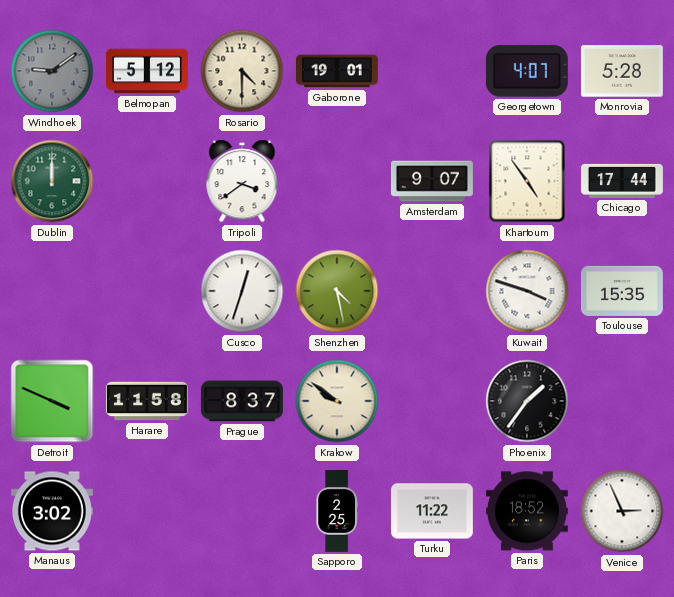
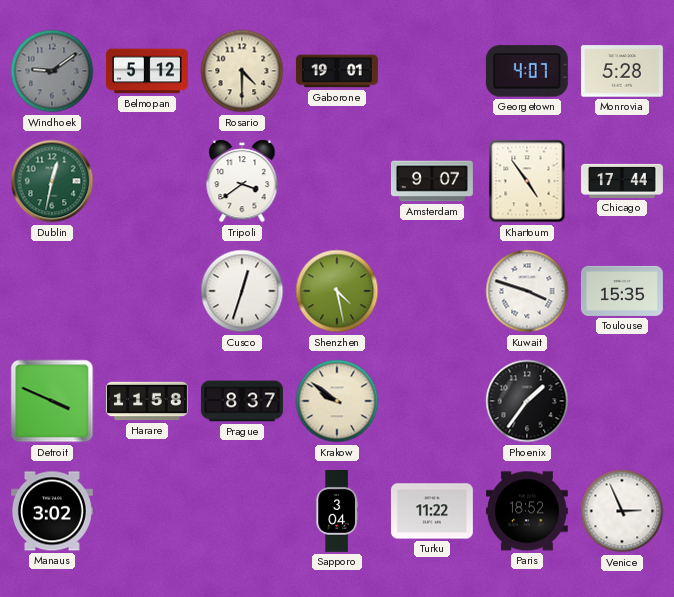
Dublin: 12:00 -> 12:32
Sapporo: 2:25 -> 3:04
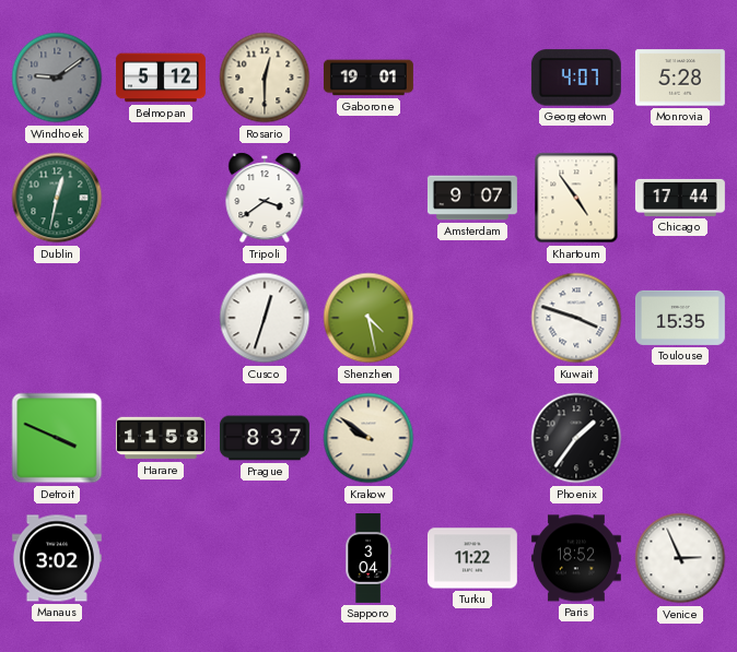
Rosario: 4:30 -> 12:30
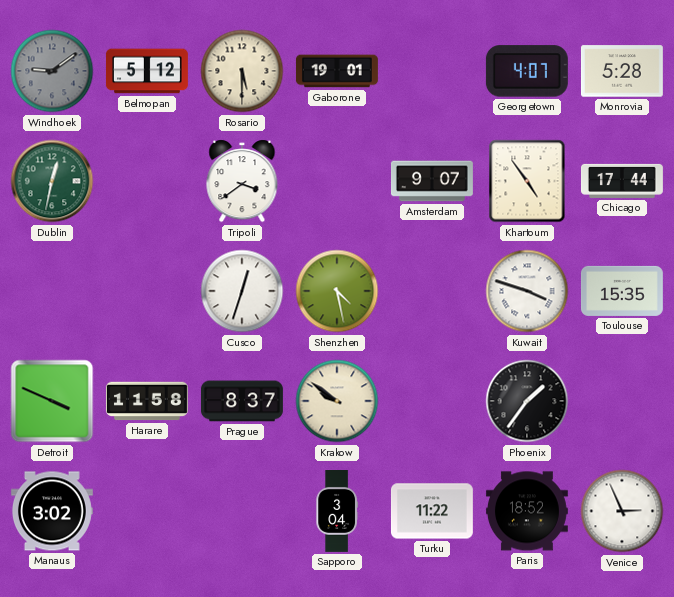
Rosario: 12:30 -> 5:30
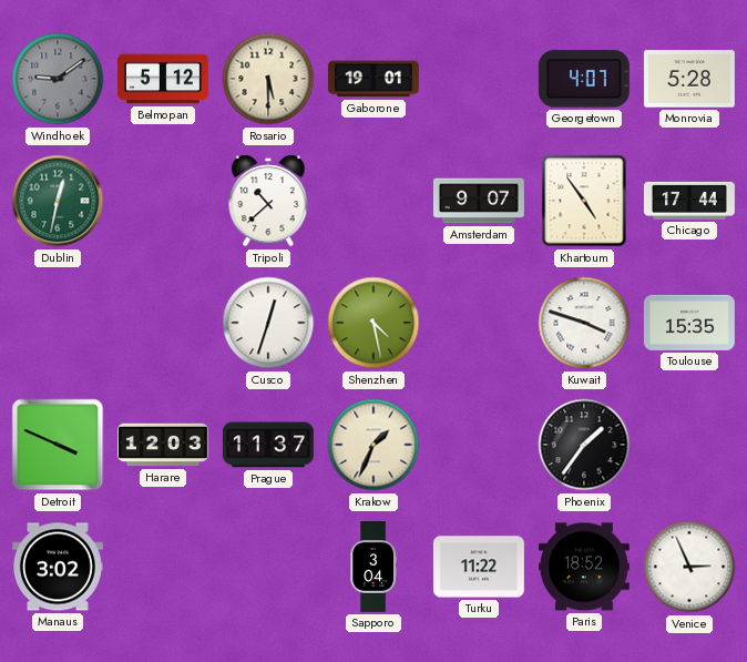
Tripoli: 3:39 -> 10:38
Harare: 11:58 -> 12:03
Prague: 8:37 -> 11:37
Krakow: 9:51 -> 1:34
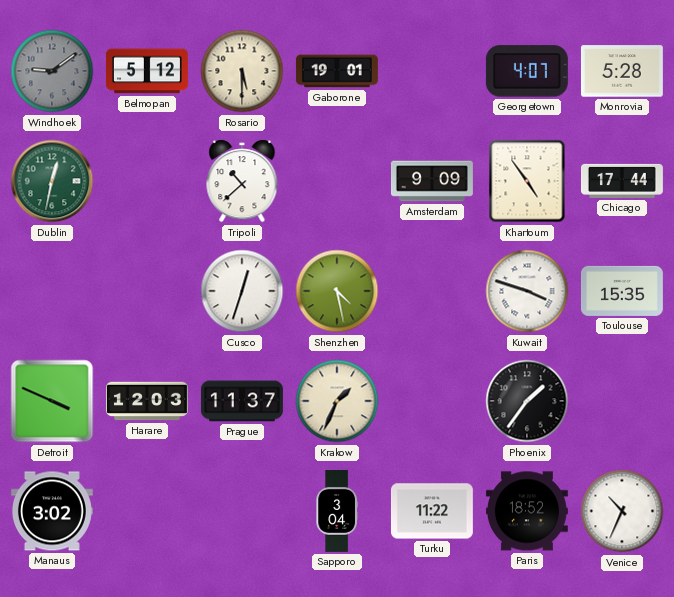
Amsterdam: 9:07 -> 9:09
Venice: 2:56 -> 10:34
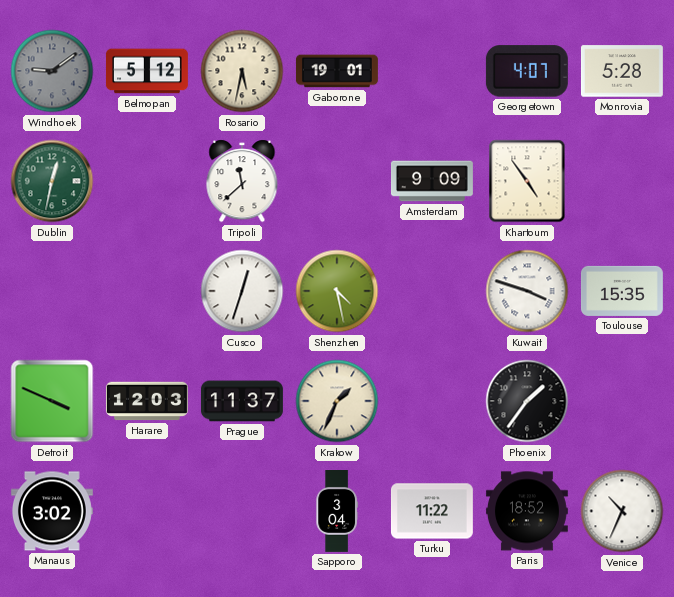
Rosario: 5:30 -> 5:32
Tripoli: 10:38 -> 11:38
Chicago: 17:44 -> none
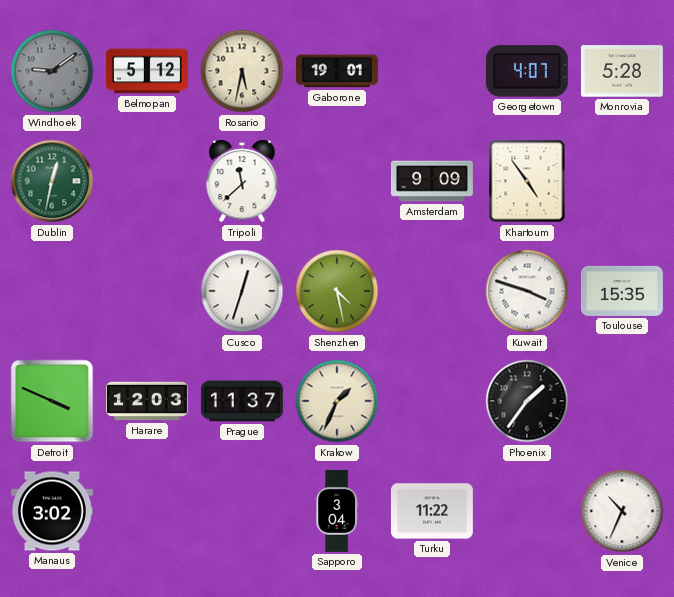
Paris: 18:52 -> none
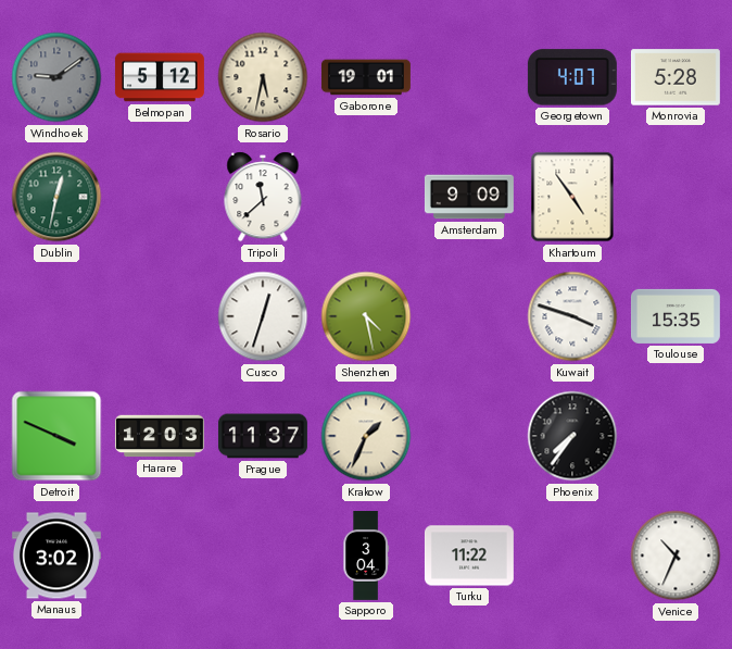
Phoenix: 1:36 -> 7:36
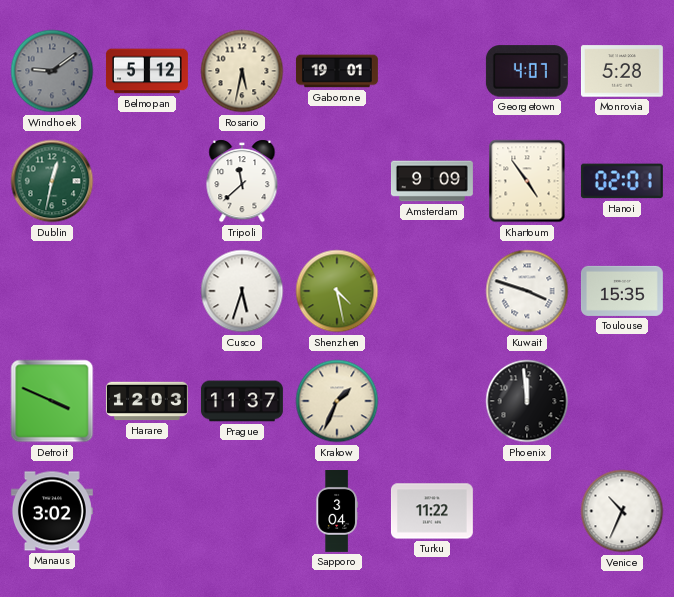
Hanoi: none -> 02:01
Cusco: 12:33 -> 5:33
Phoenix: 7:36 -> 11:59
